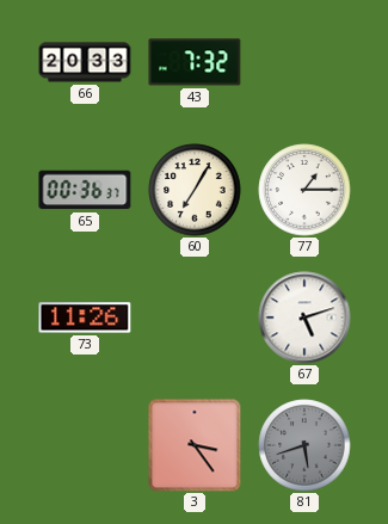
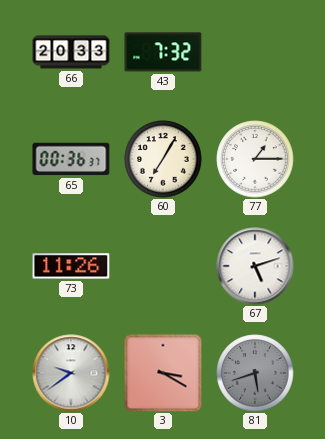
10: none -> 9:39
3: 3:24 -> 3:20
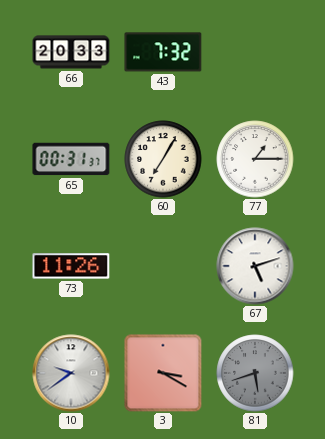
65: 00:36 -> 00:31
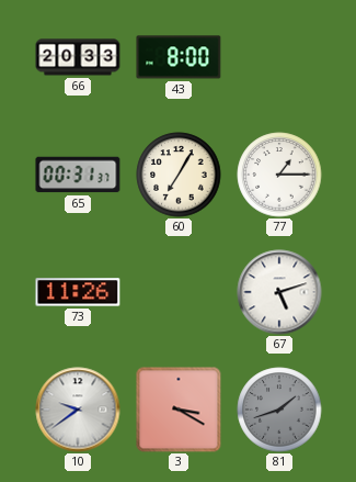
43: 7:32 -> 8:00
81: 5:42 -> 1:42
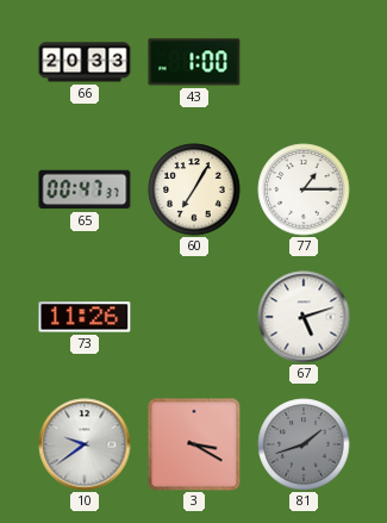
43: 8:00 -> 1:00
65: 00:31 -> 00:47
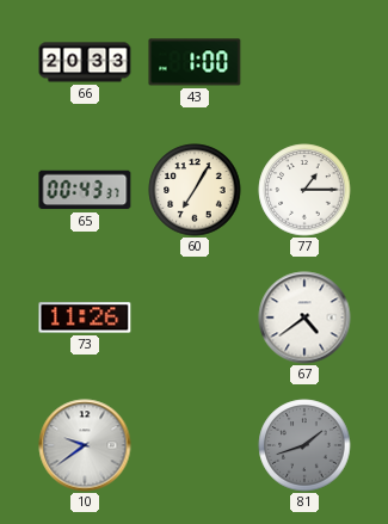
65: 00:47 -> 00:43
67: 5:12 -> 4:39
3: 3:20 -> none
